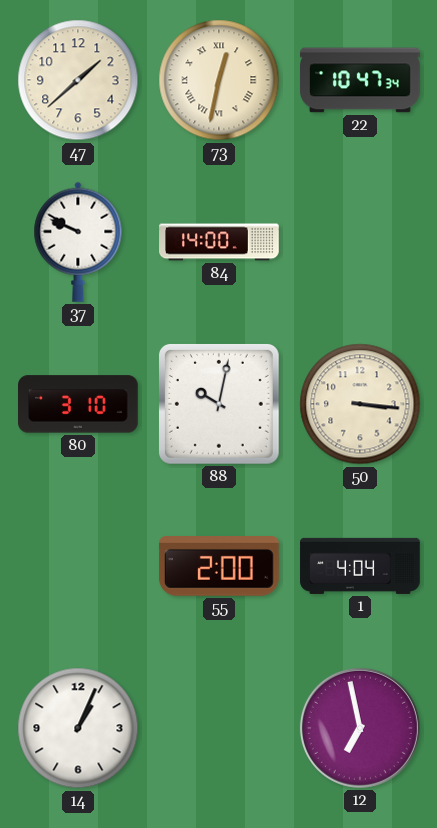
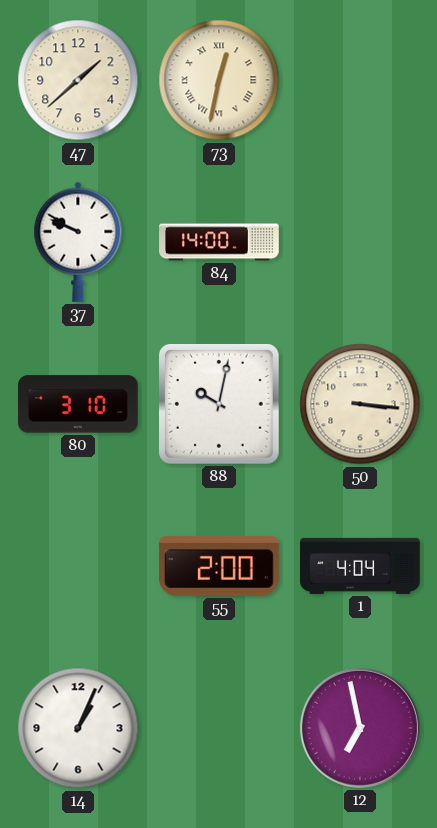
22: 10:47 -> none
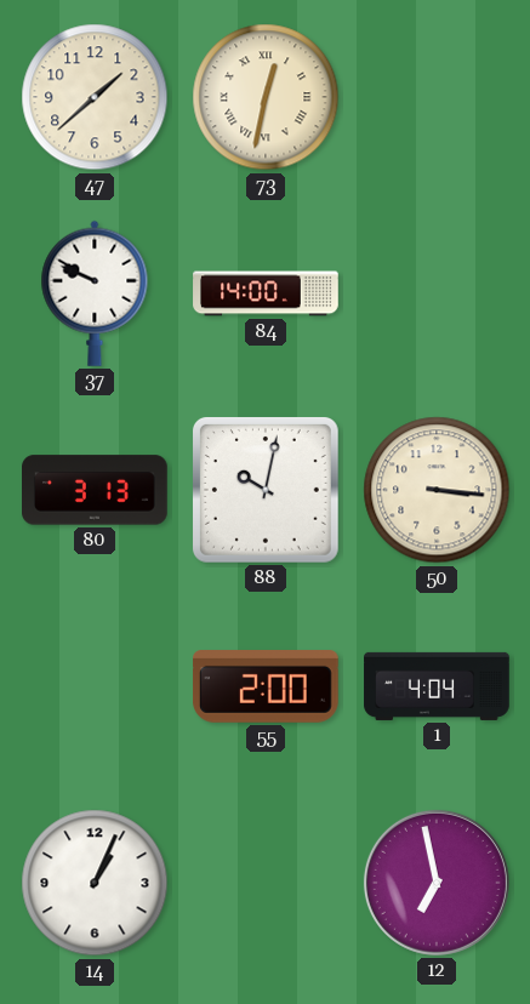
80: 3:10 -> 3:13
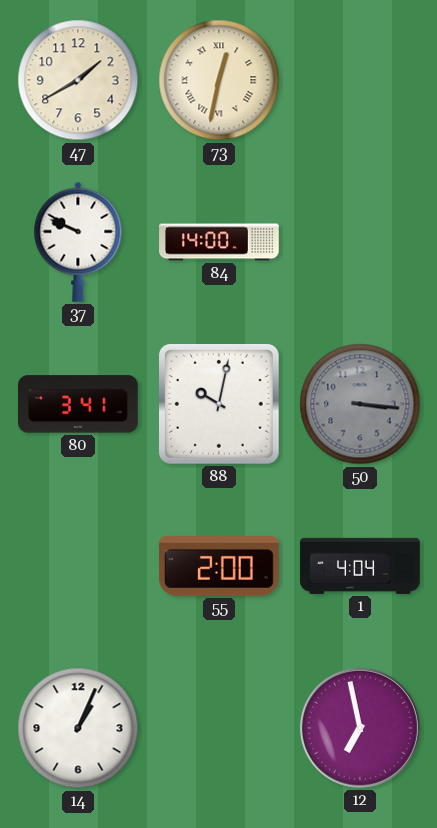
47: 1:38 -> 1:40
80: 3:13 -> 3:41
50 dial: cream -> grey
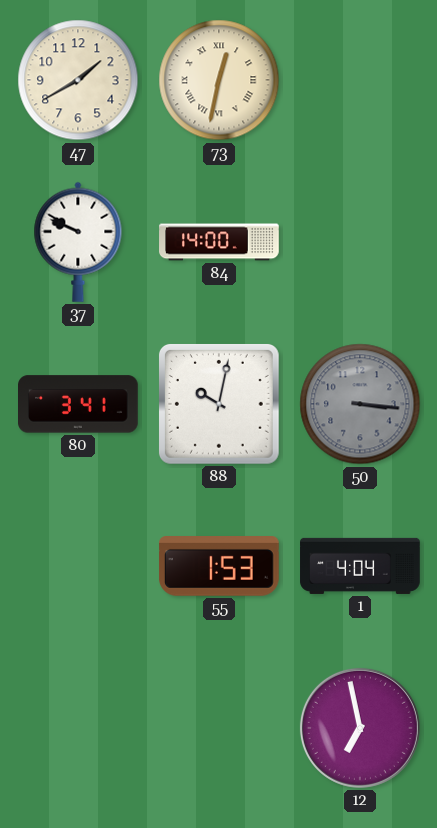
55: 2:00 -> 1:53
14: 1:04 -> none
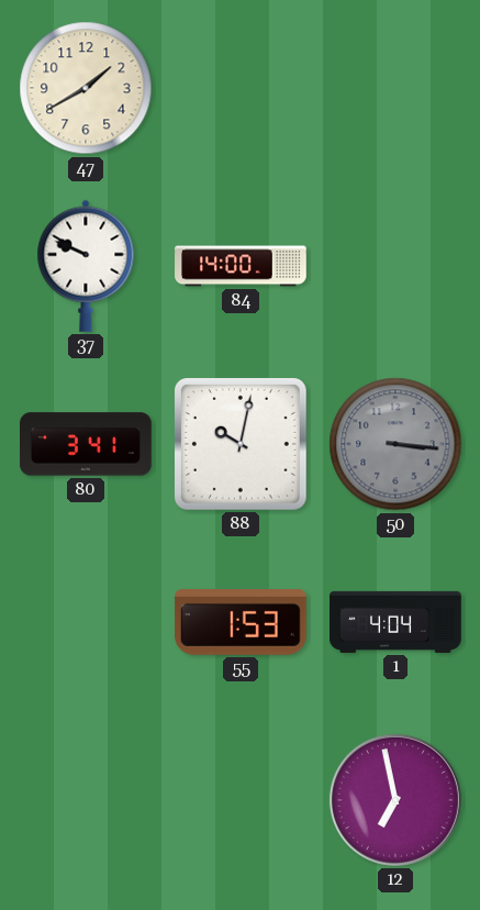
73: 12:32 -> none
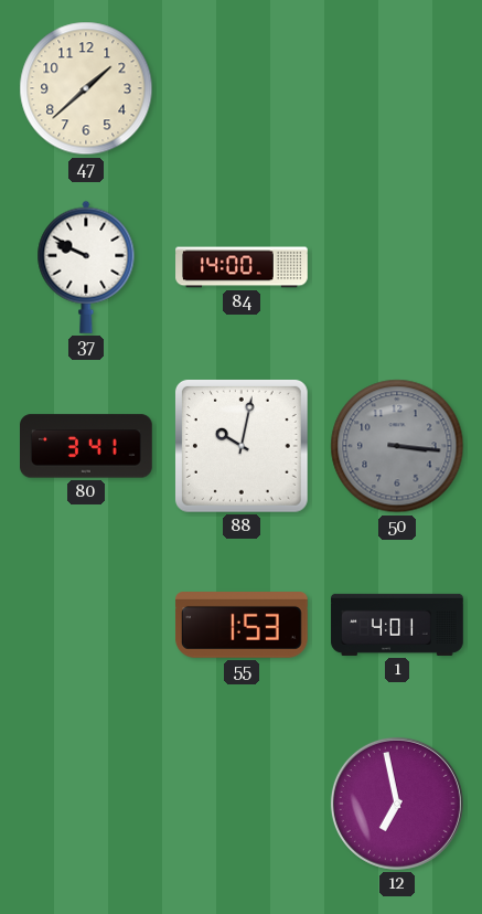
47: 1:40 -> 1:38
1: 4:04 -> 4:01
